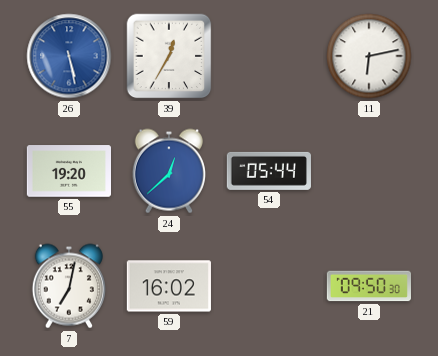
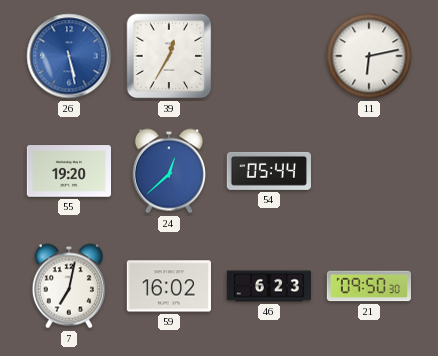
46: none -> 6:23
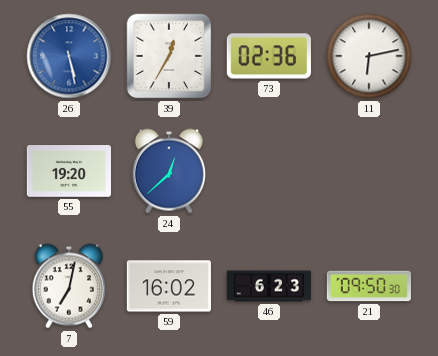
73: none -> 02:36
54: 05:44 -> none
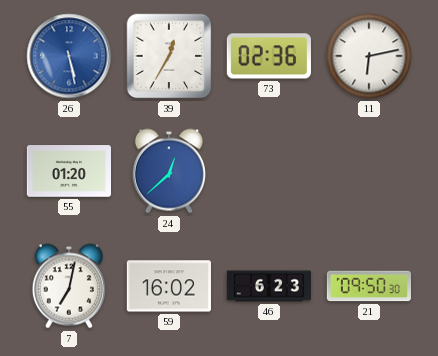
55: 19:20 -> 01:20
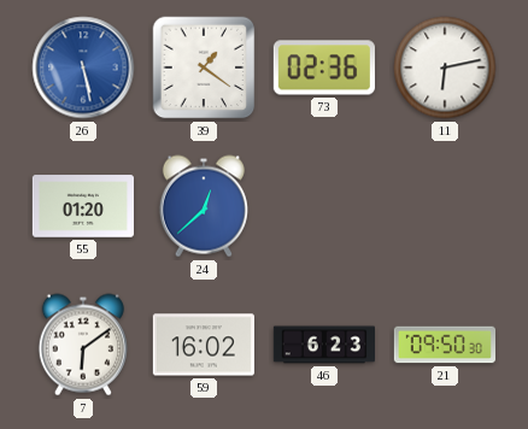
39: 12:35 -> 1:21
7: 7:02 -> 6:09
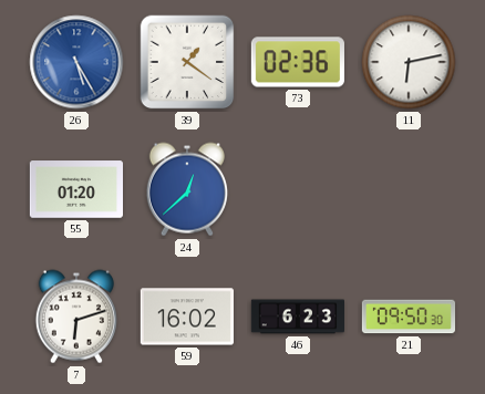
26: 5:28 -> 5:25
7: 6:09 -> 6:12
